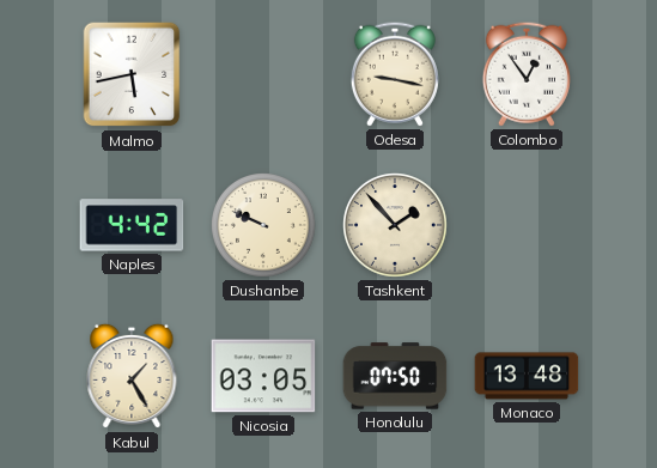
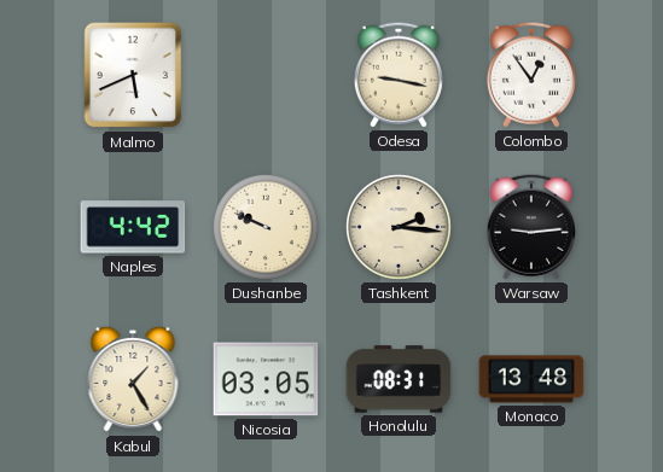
Malmo: 5:43 -> 5:41
Tashkent: 1:53 -> 2:16
Warsaw: none -> 9:14
Honolulu: 07:50 -> 08:31
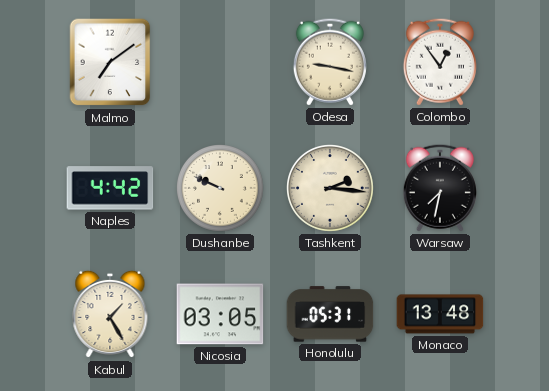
Malmo: 5:41 -> 7:09
Warsaw: 9:14 -> 7:32
Honolulu: 08:31 -> 05:31
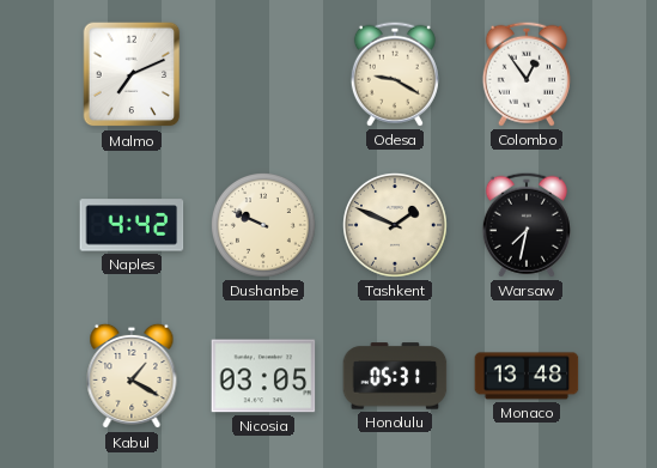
Malmo: 7:09 -> 7:11
Odesa: 9:17 -> 9:20
Tashkent: 2:16 -> 1:49
Kabul: 1:25 -> 1:20
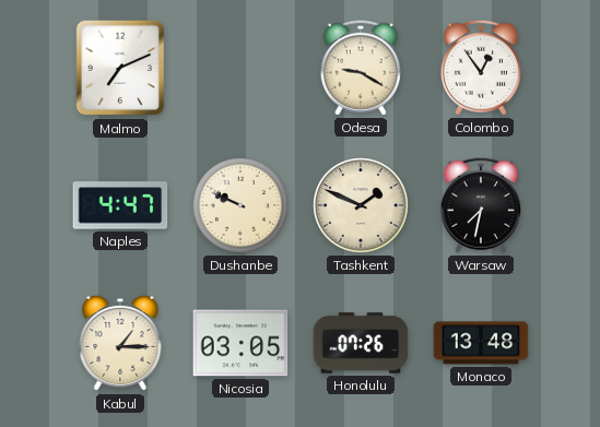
Naples: 4:42 -> 4:47
Kabul: 1:20 -> 1:15
Honolulu: 05:31 -> 07:26
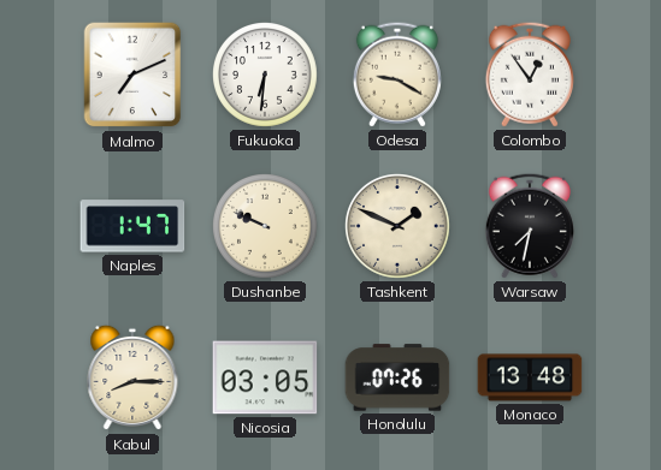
Fukuoka: none -> 6:31
Naples: 4:47 -> 1:47
Kabul: 1:15 -> 8:15
